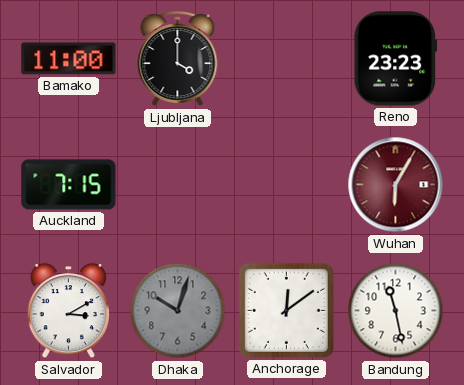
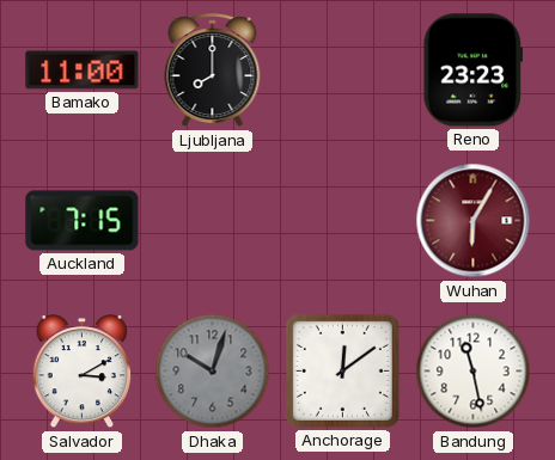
Ljubljana: 4:00 -> 8:00
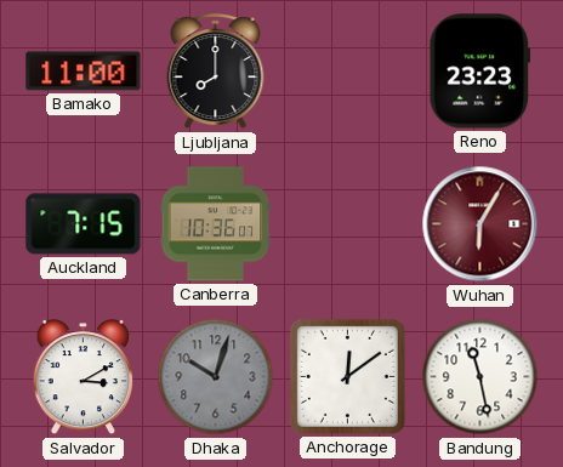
Canberra: none -> 10:36
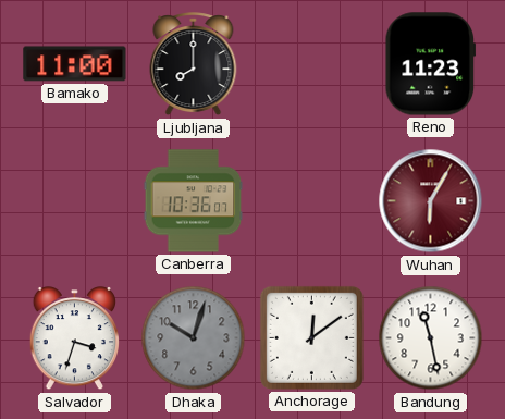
Reno: 23:23 -> 11:23
Auckland: 7:15 -> none
Salvador: 3:10 -> 3:33
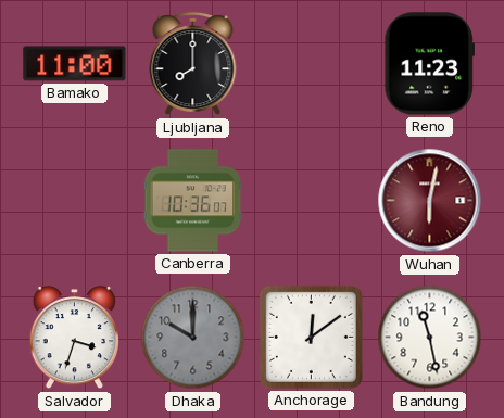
Wuhan: 6:05 -> 6:02
Dhaka: 10:03 -> 10:00
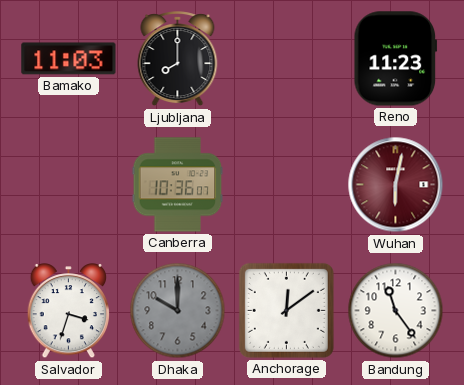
Bamako: 11:00 -> 11:03
Bandung: 11:28 -> 11:24
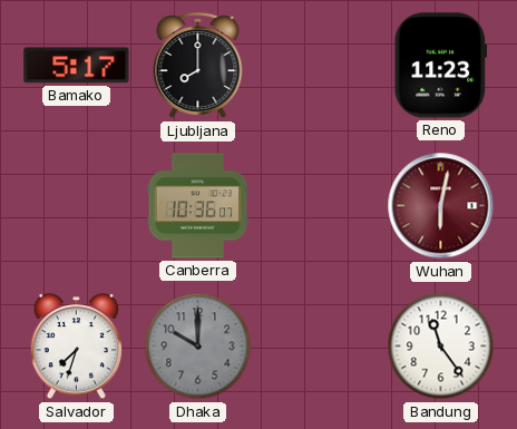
Bamako: 11:03 -> 5:17
Salvador: 3:33 -> 7:33
Anchorage: 12:09 -> none
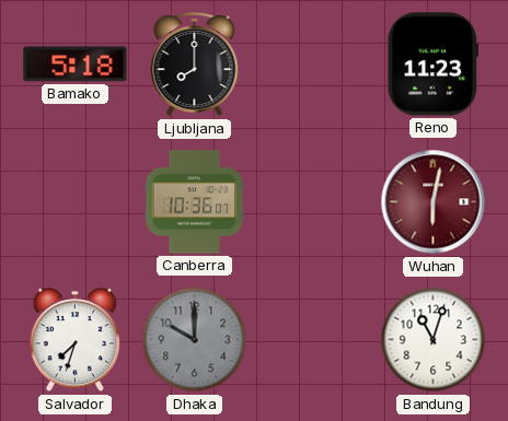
Bamako: 5:17 -> 5:18
Bandung: 11:24 -> 11:03
